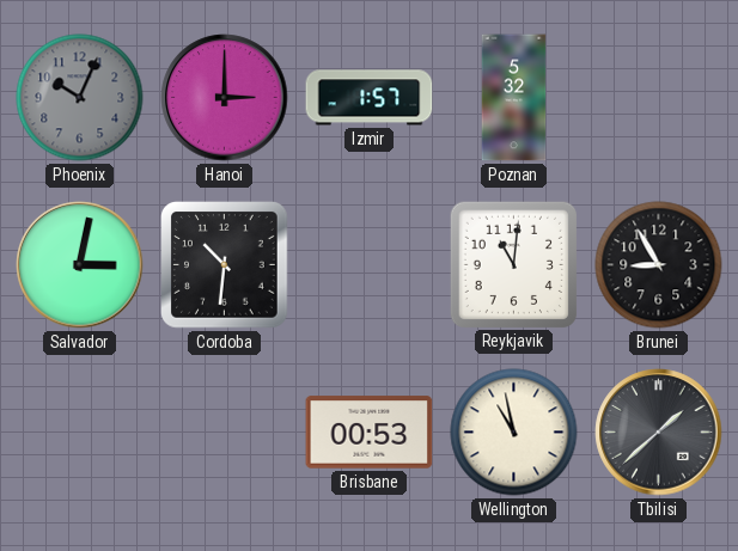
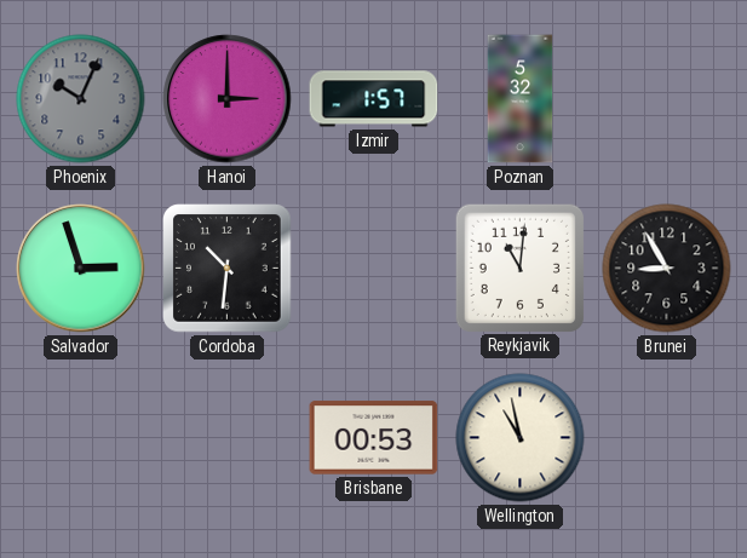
Salvador: 3:02 -> 2:57
Tbilisi: 1:38 -> none
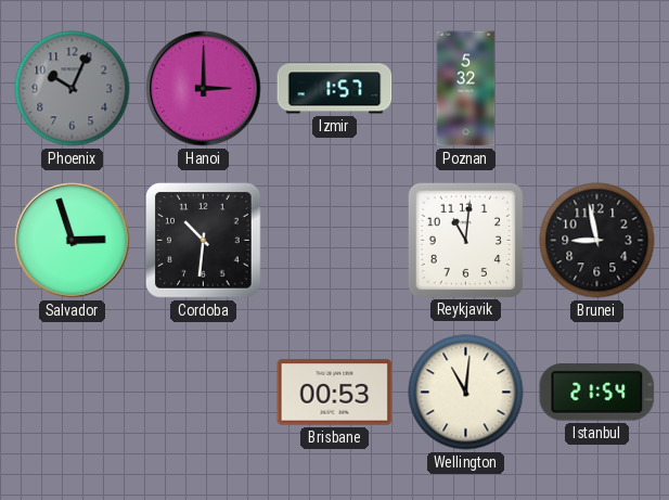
Brunei: 8:55 -> 8:58
Wellington: 10:58 -> 11:01
Istanbul: none -> 21:54
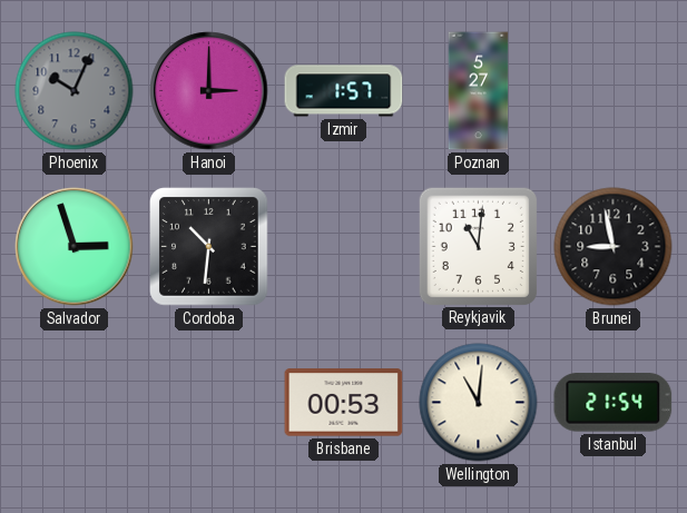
Poznan: 5:32 -> 5:27
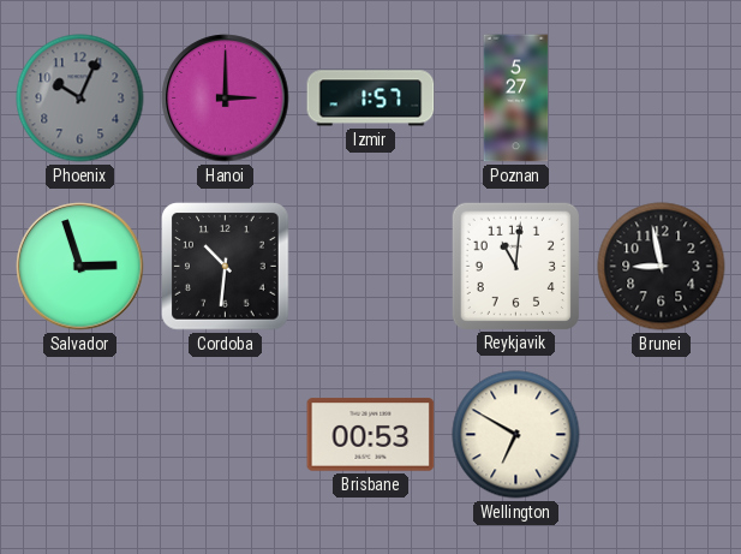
Wellington: 11:01 -> 6:50
Istanbul: 21:54 -> none
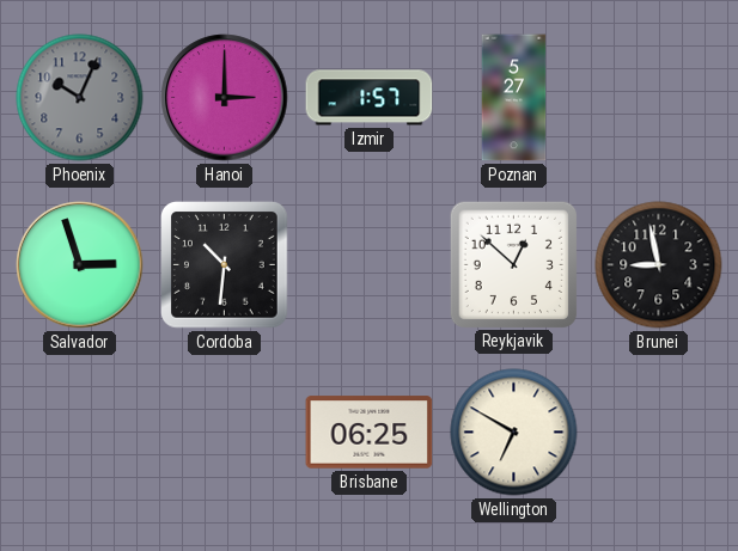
Reykjavik: 11:01 -> 12:52
Brisbane: 00:53 -> 06:25
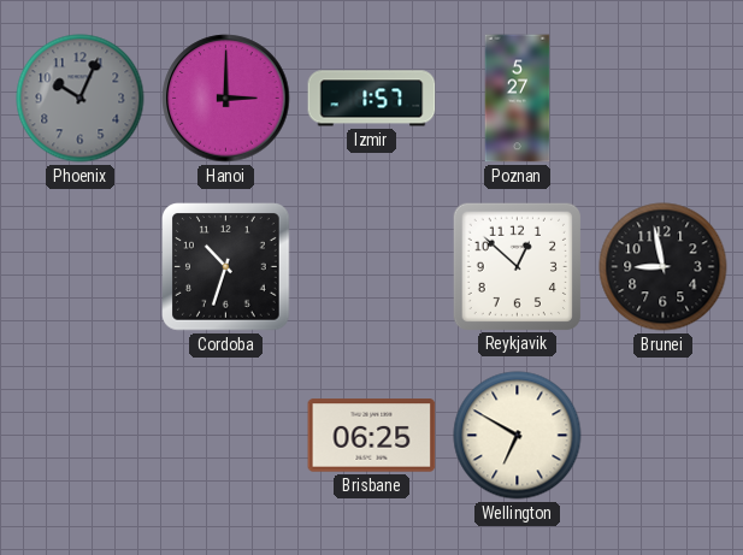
Salvador: 2:57 -> none
Cordoba: 10:31 -> 10:33
